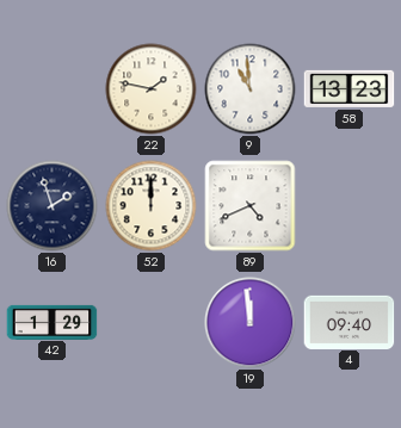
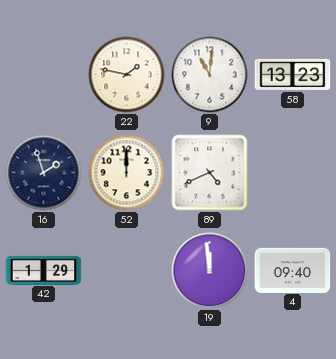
9: 10:59 -> 11:01
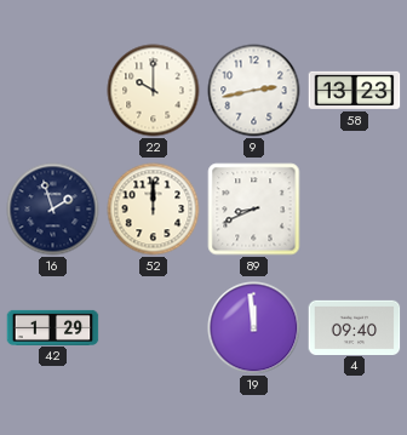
22: 1:47 -> 10:00
9: 11:01 -> 2:43
89: 4:41 -> 8:41
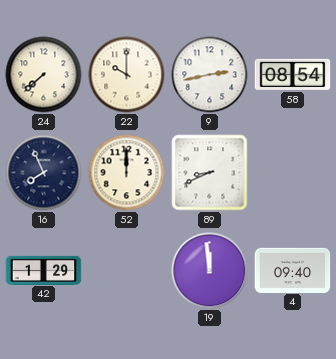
24: none -> 7:38
58: 13:23 -> 08:54
16: 1:57 -> 7:56
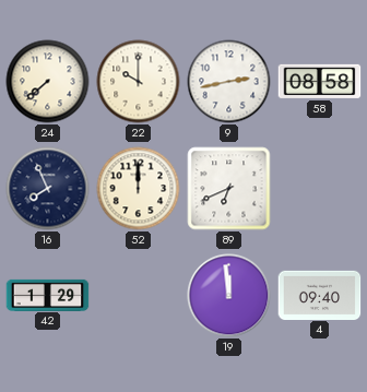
58: 08:54 -> 08:58
89: 8:41 -> 6:41
